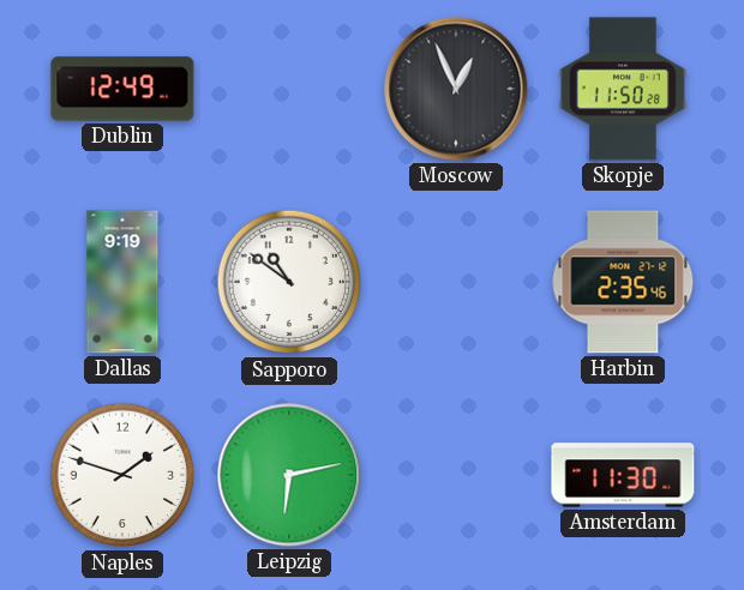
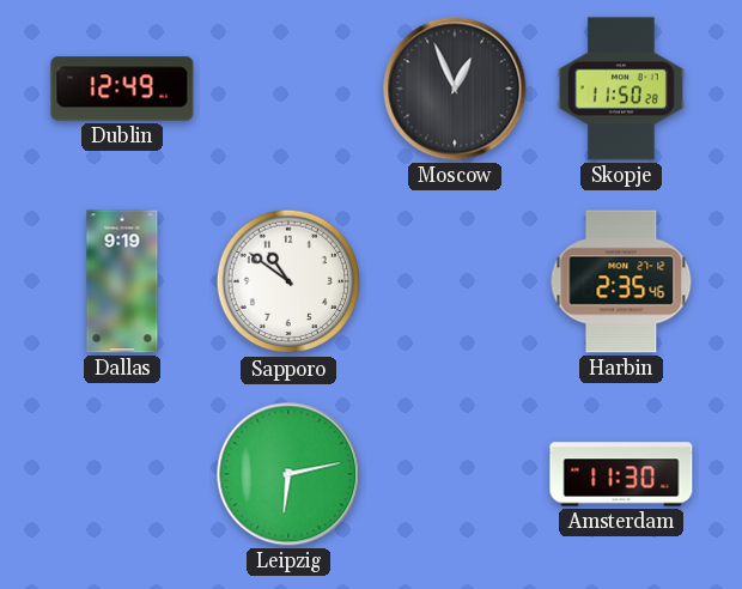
Naples: 1:48 -> none
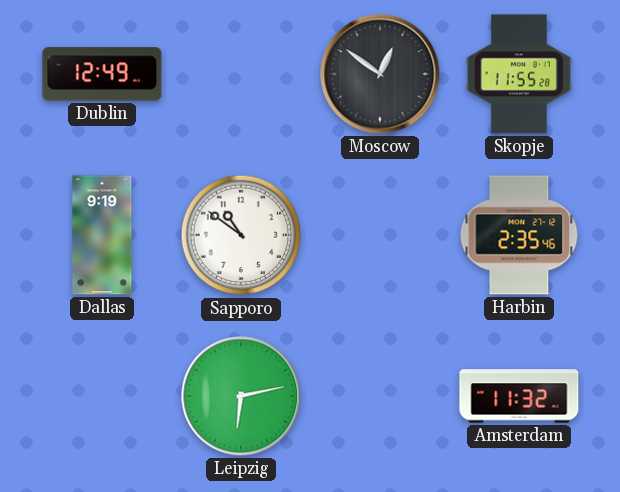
Moscow: 12:56 -> 12:51
Skopje: 11:50 -> 11:55
Amsterdam: 11:30 -> 11:32
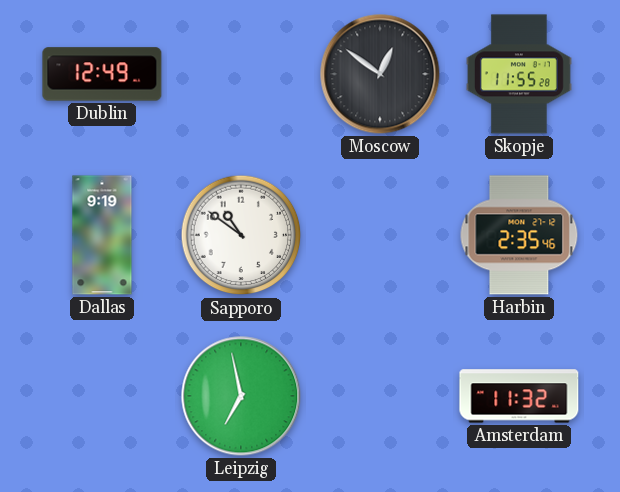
Leipzig: 6:13 -> 6:58
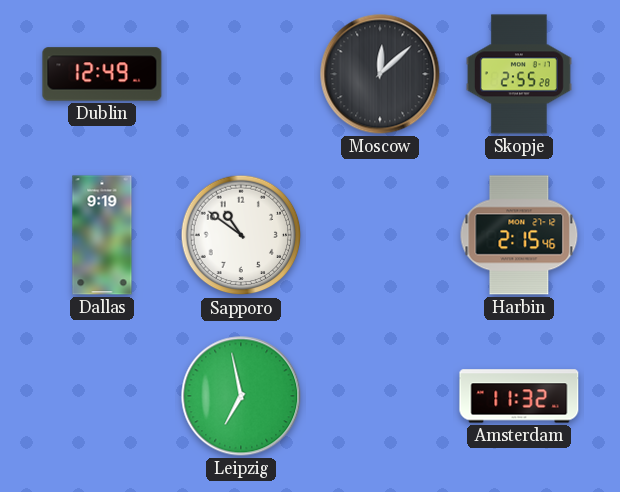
Moscow: 12:51 -> 12:08
Skopje: 11:55 -> 2:55
Harbin: 2:35 -> 2:15
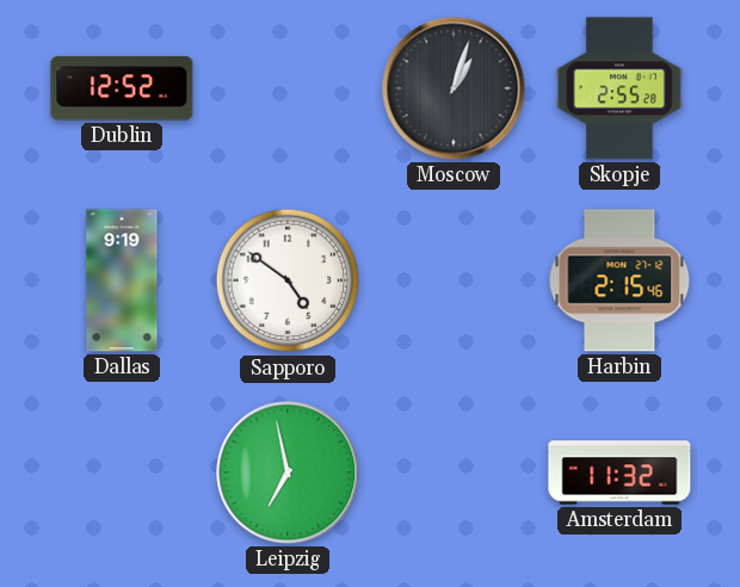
Dublin: 12:49 -> 12:52
Moscow: 12:08 -> 1:03
Sapporo: 10:51 -> 4:51
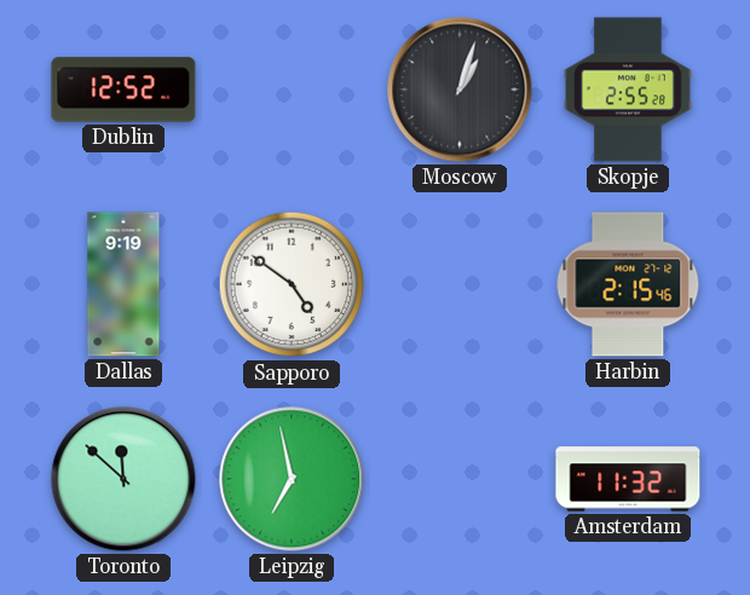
Toronto: none -> 11:52
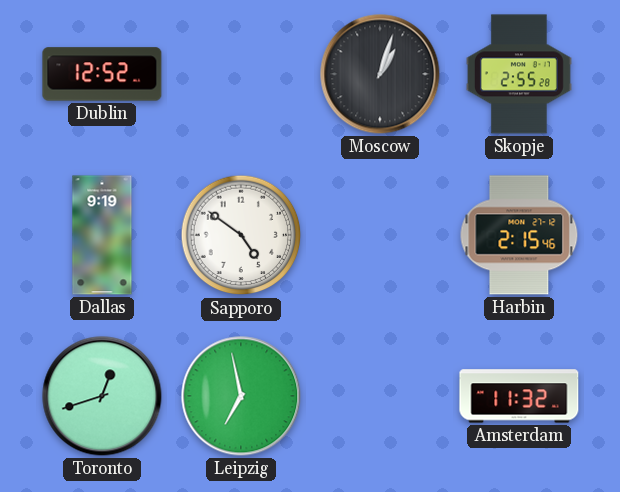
Toronto: 11:52 -> 12:42
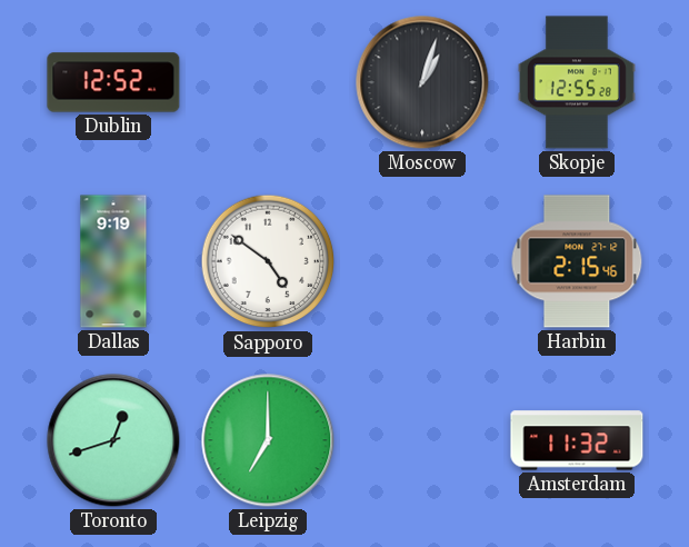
Skopje: 2:55 -> 12:55
Leipzig: 6:58 -> 7:00
